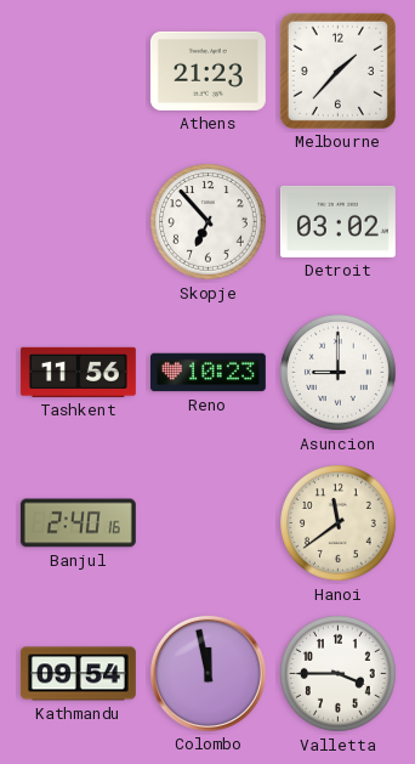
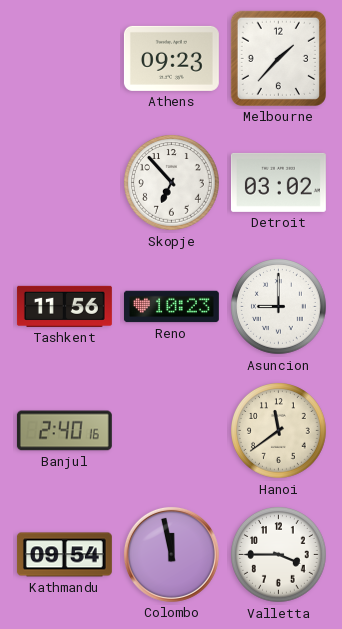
Athens: 21:23 -> 09:23
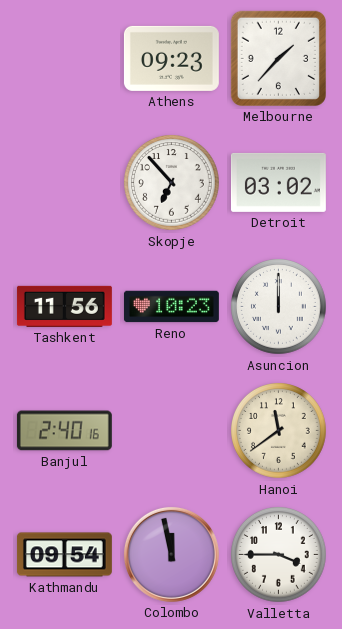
Asuncion: 9:00 -> 12:00
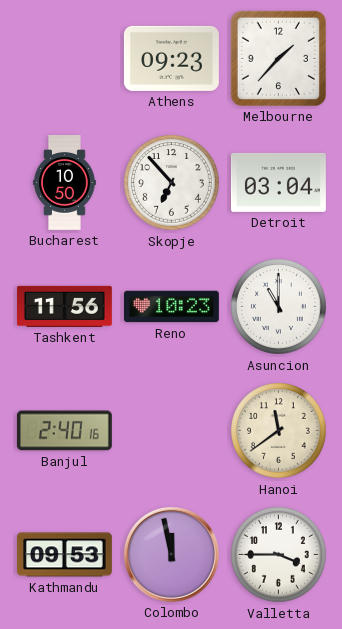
Bucharest: none -> 10:50
Detroit: 03:02 -> 03:04
Asuncion: 12:00 -> 11:00
Kathmandu: 09:54 -> 09:53
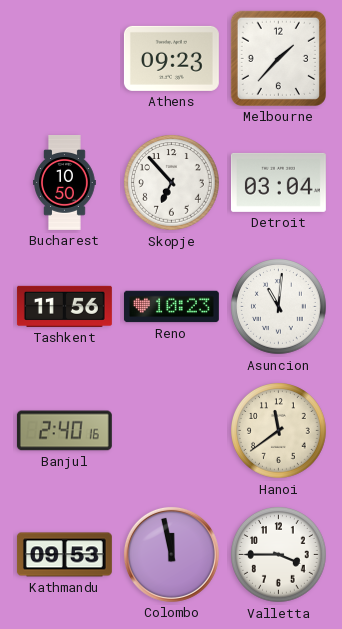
Asuncion: 11:00 -> 11:01
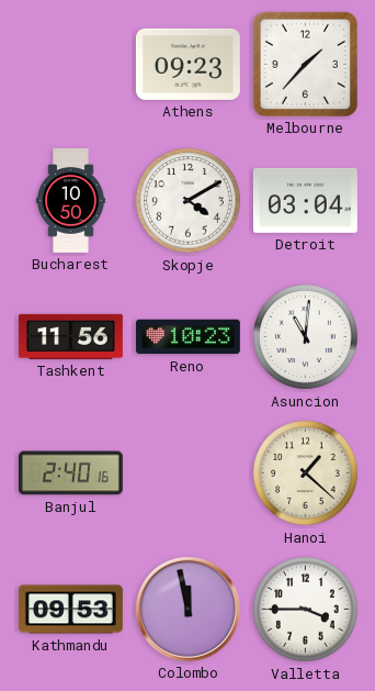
Skopje: 6:53 -> 4:10
Hanoi: 11:39 -> 1:22
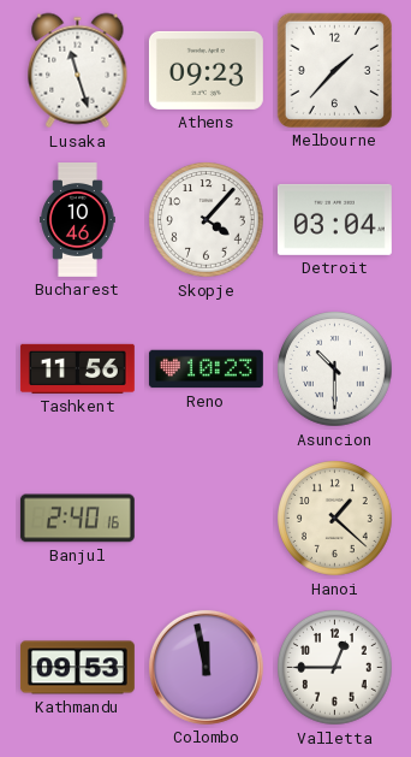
Lusaka: none -> 11:27
Bucharest: 10:50 -> 10:46
Skopje: 4:10 -> 4:07
Asuncion: 11:01 -> 10:30
Valletta: 3:45 -> 12:45
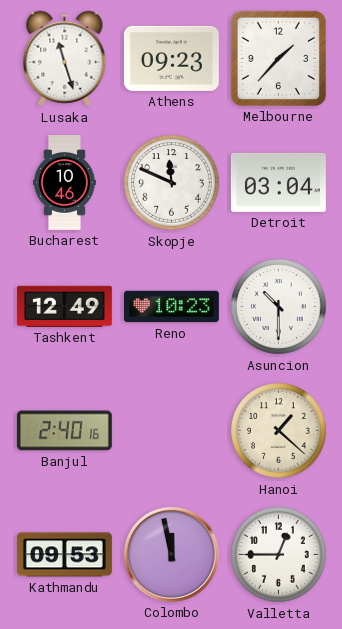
Skopje: 4:07 -> 11:49
Tashkent: 11:56 -> 12:49
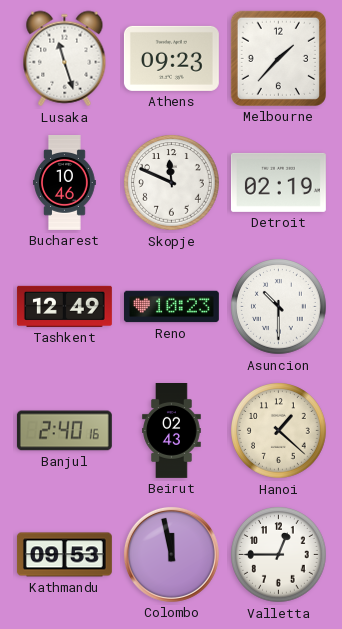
Detroit: 03:04 -> 02:19
Beirut: none -> 02:43
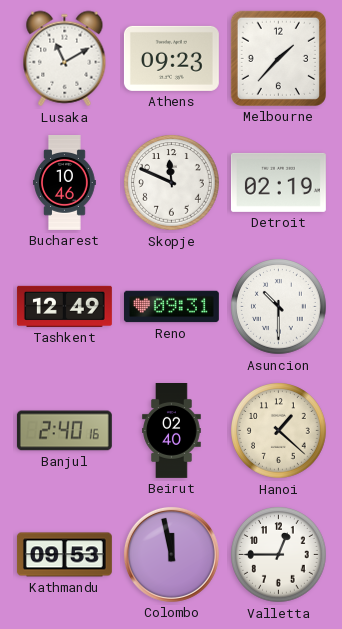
Lusaka: 11:27 -> 11:10
Reno: 10:23 -> 09:31
Beirut: 02:43 -> 02:40
